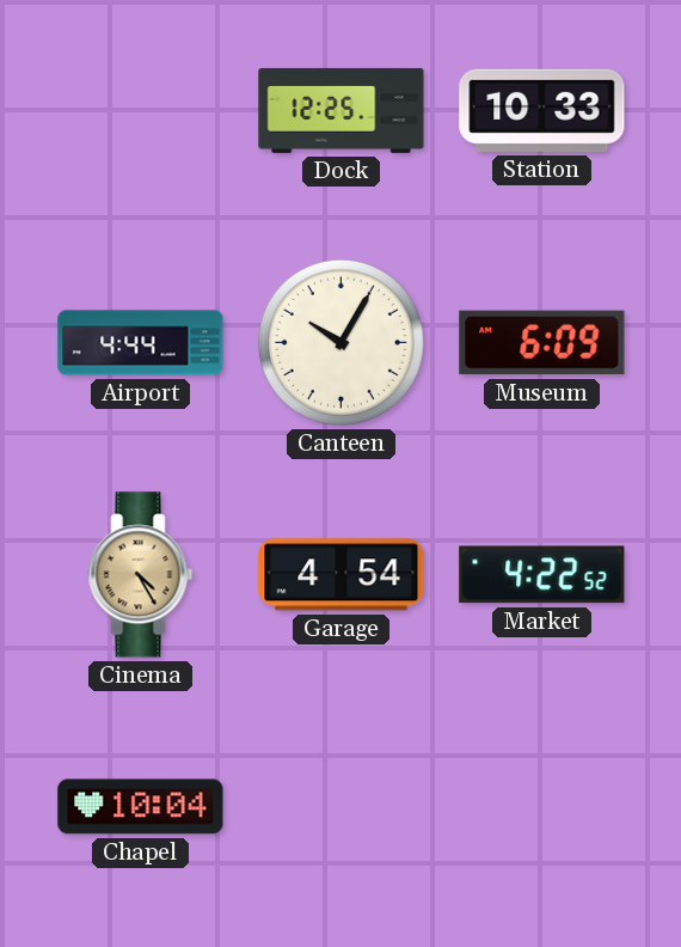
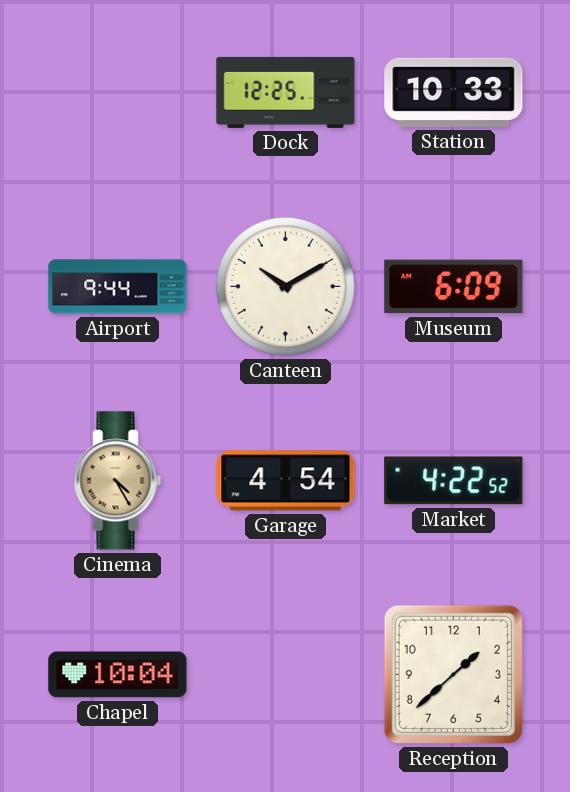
Airport: 4:44 -> 9:44
Canteen: 10:05 -> 10:10
Reception: none -> 1:38
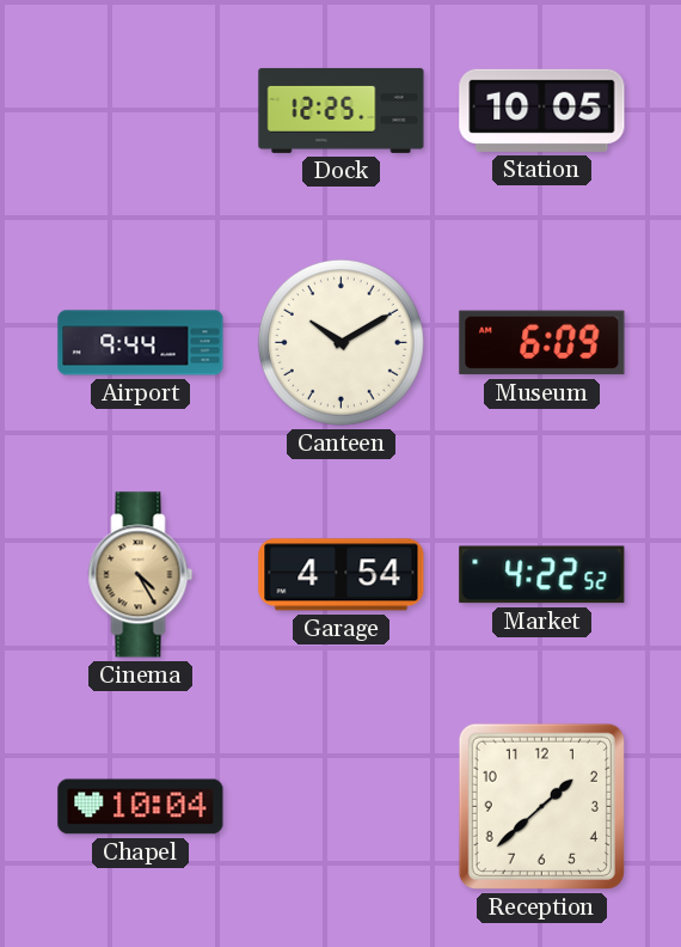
Station: 10:33 -> 10:05
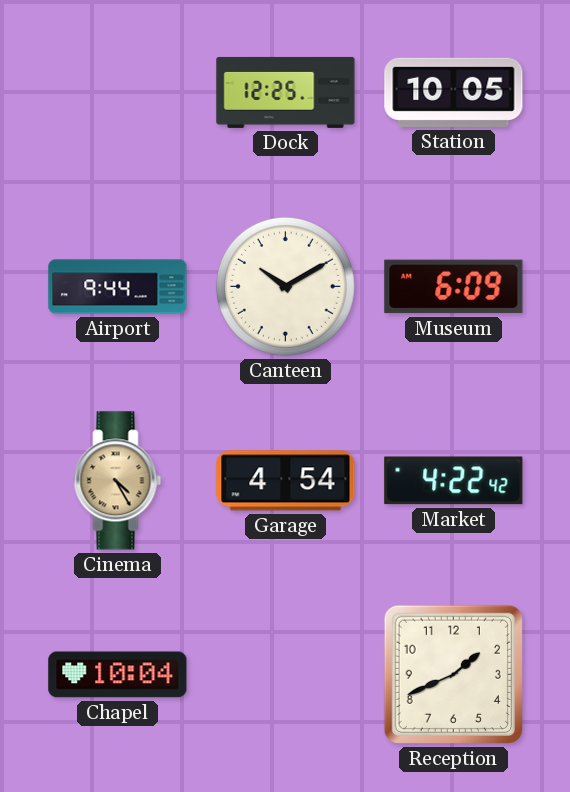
Market: 4:22:52 -> 4:22:42
Reception: 1:38 -> 1:41
